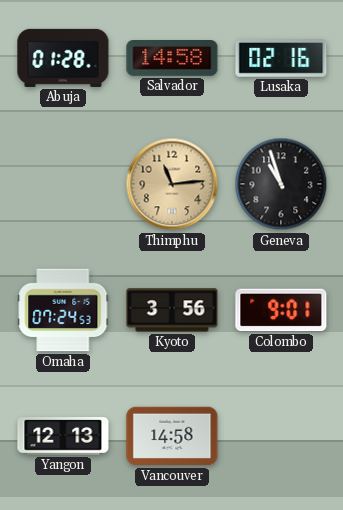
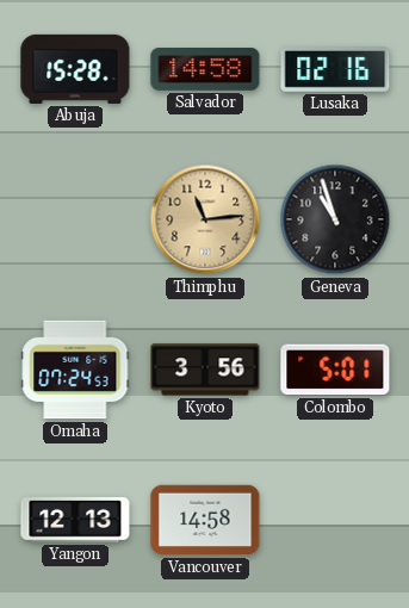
Abuja: 01:28 -> 15:28
Colombo: 9:01 -> 5:01
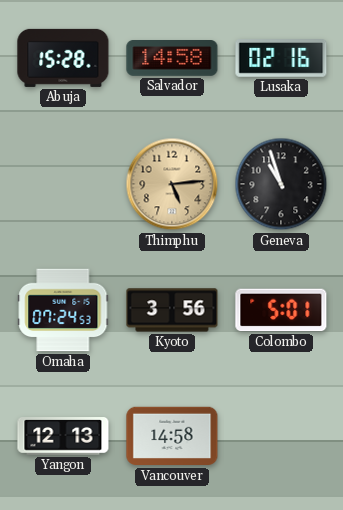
Thimphu: 11:14 -> 5:14
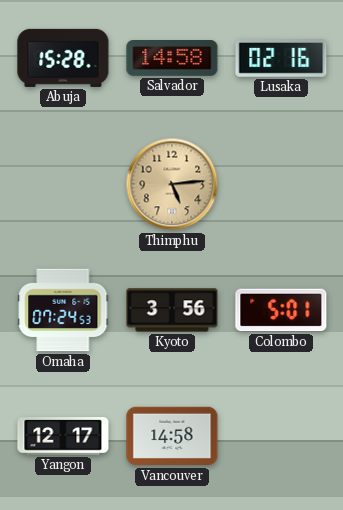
Geneva: 10:57 -> none
Yangon: 12:13 -> 12:17
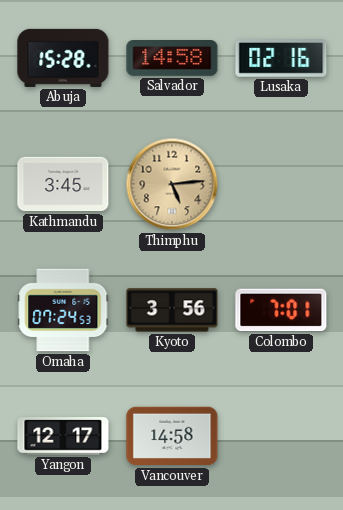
Kathmandu: none -> 3:45
Colombo: 5:01 -> 7:01
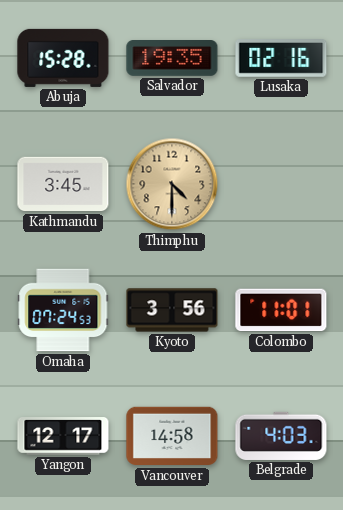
Salvador: 14:58 -> 19:35
Thimphu: 5:14 -> 4:30
Colombo: 7:01 -> 11:01
Belgrade: none -> 4:03
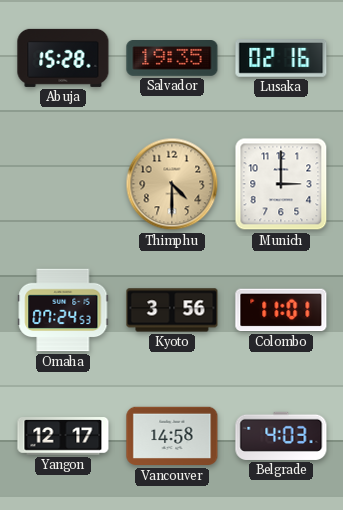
Kathmandu: 3:45 -> none
Munich: none -> 3:00
